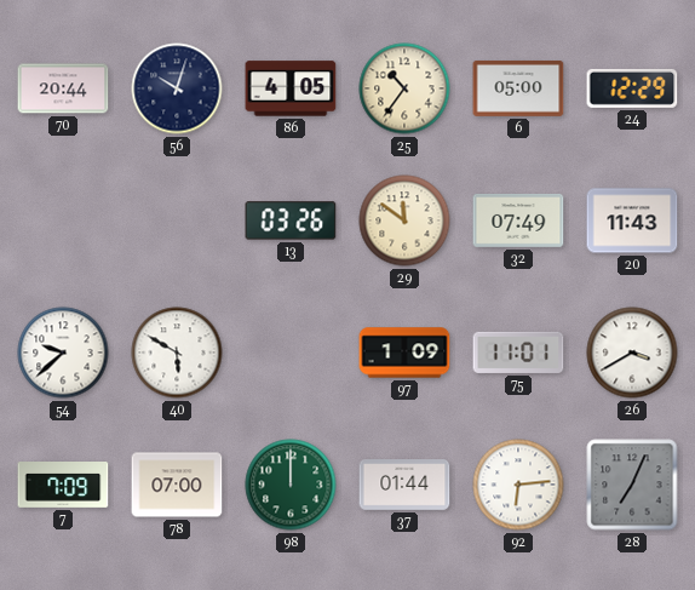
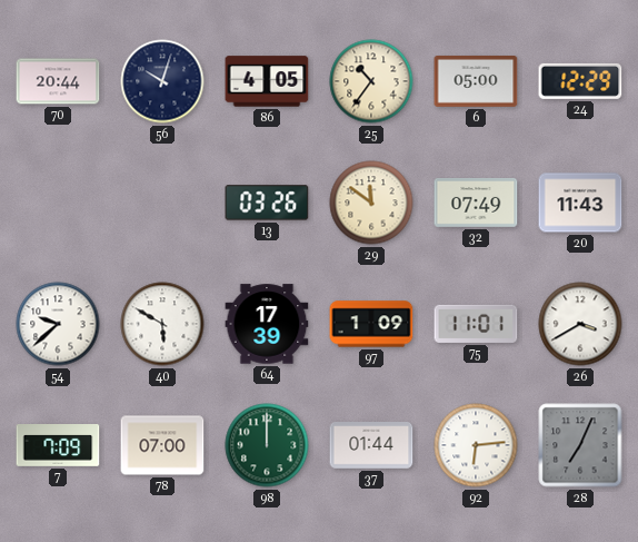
64: none -> 17:39
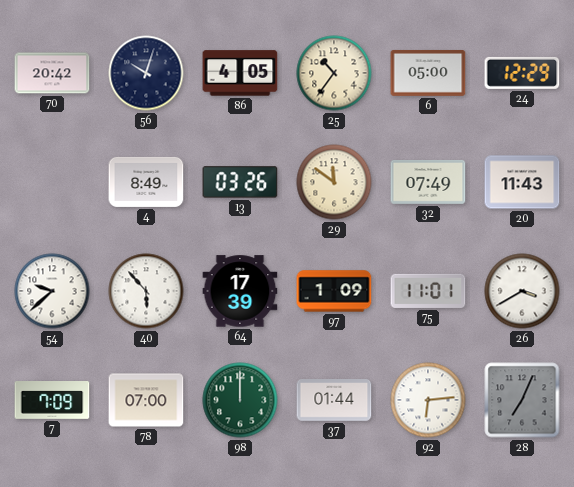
70: 20:44 -> 20:42
4: none -> 8:49
40: 5:50 -> 5:53
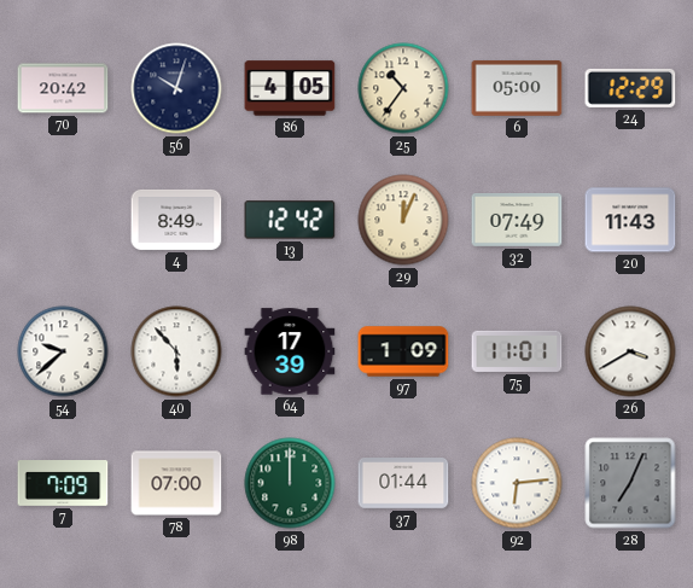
13: 03:26 -> 12:42
29: 11:51 -> 12:04
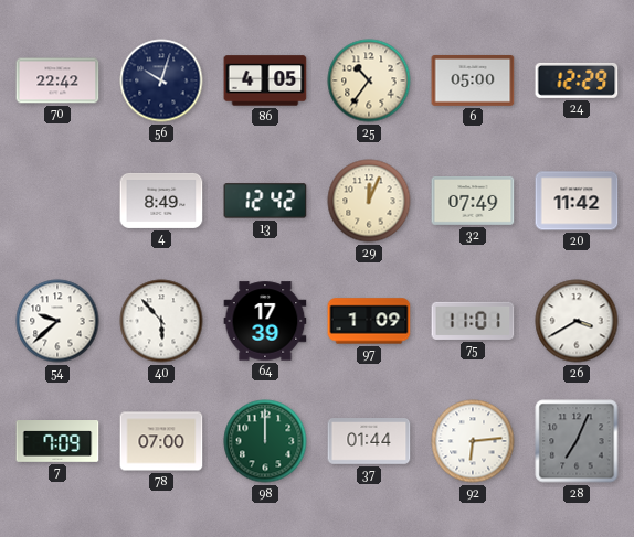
70: 20:42 -> 22:42
20: 11:43 -> 11:42
